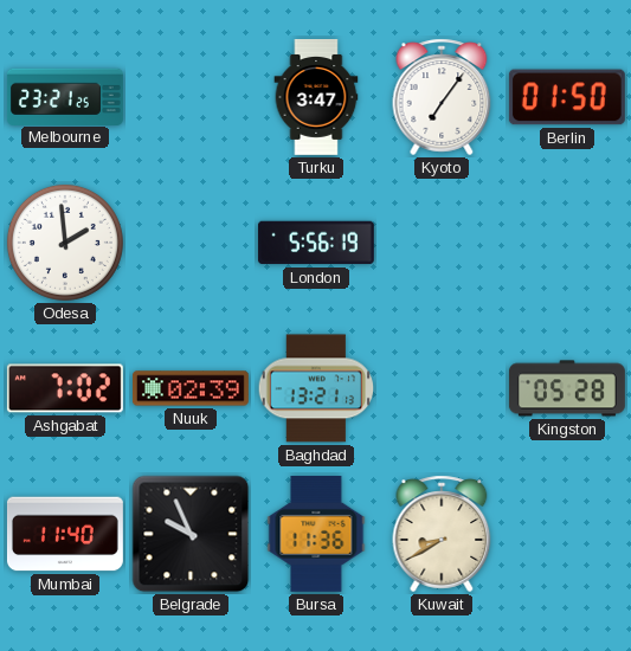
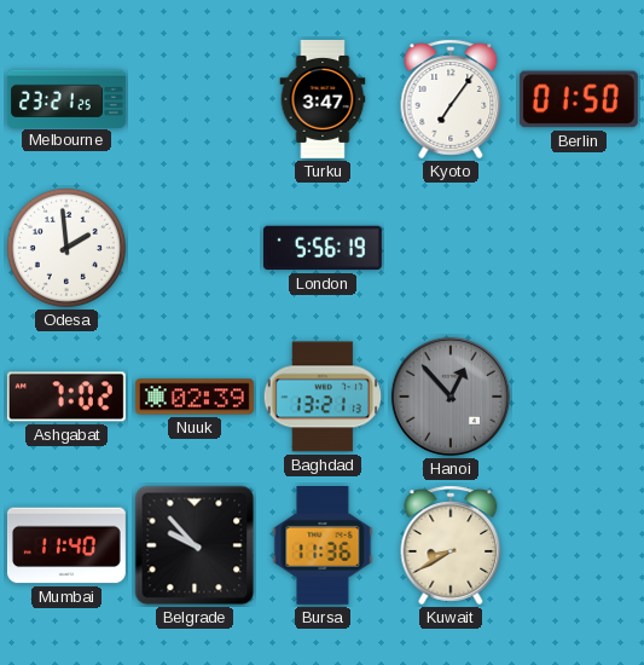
Hanoi: none -> 12:53
Kingston: 05:28 -> none
Belgrade: 9:56 -> 9:53
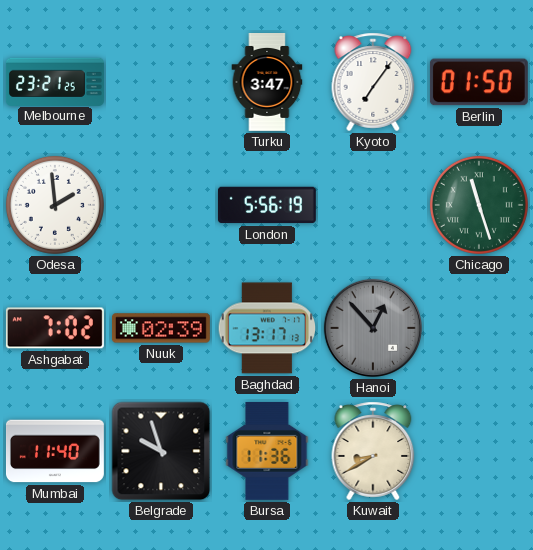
Chicago: none -> 11:27
Baghdad: 13:21 -> 13:17
Belgrade: 9:53 -> 9:57
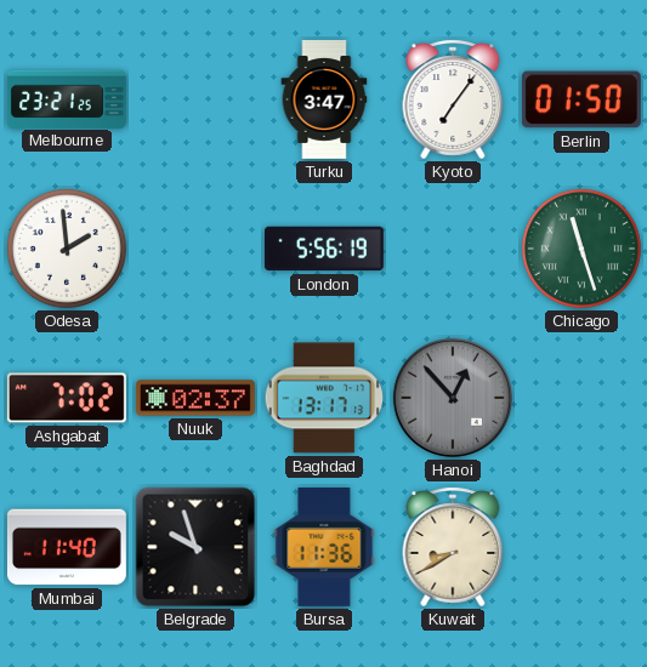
Nuuk: 02:39 -> 02:37
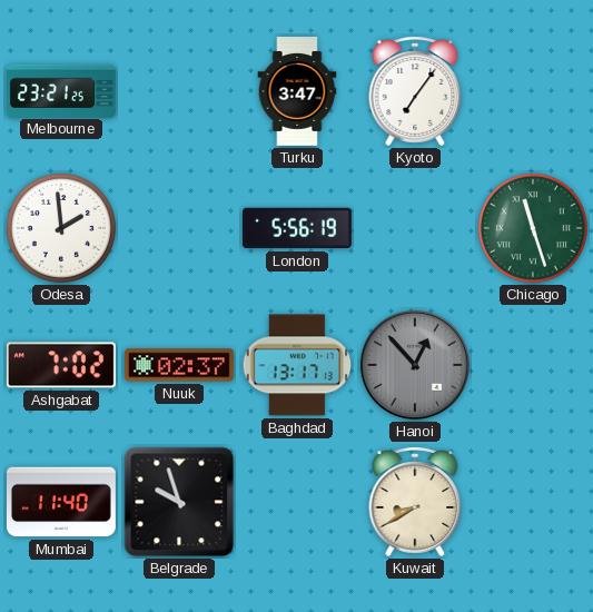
Berlin: 01:50 -> none
Bursa: 11:36 -> none
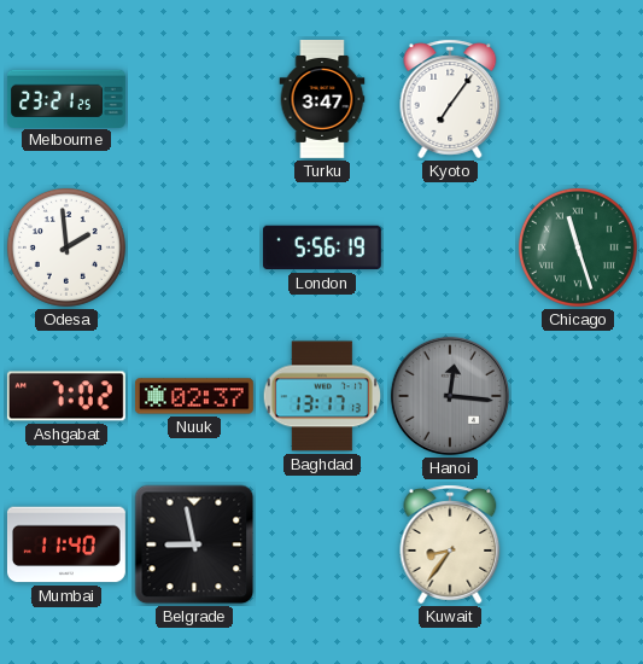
Hanoi: 12:53 -> 12:16
Belgrade: 9:57 -> 8:58
Kuwait: 8:40 -> 8:36
